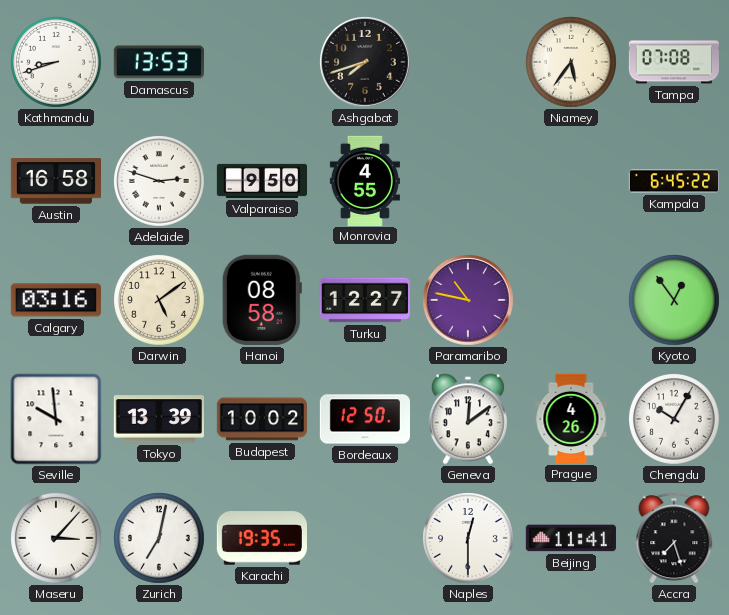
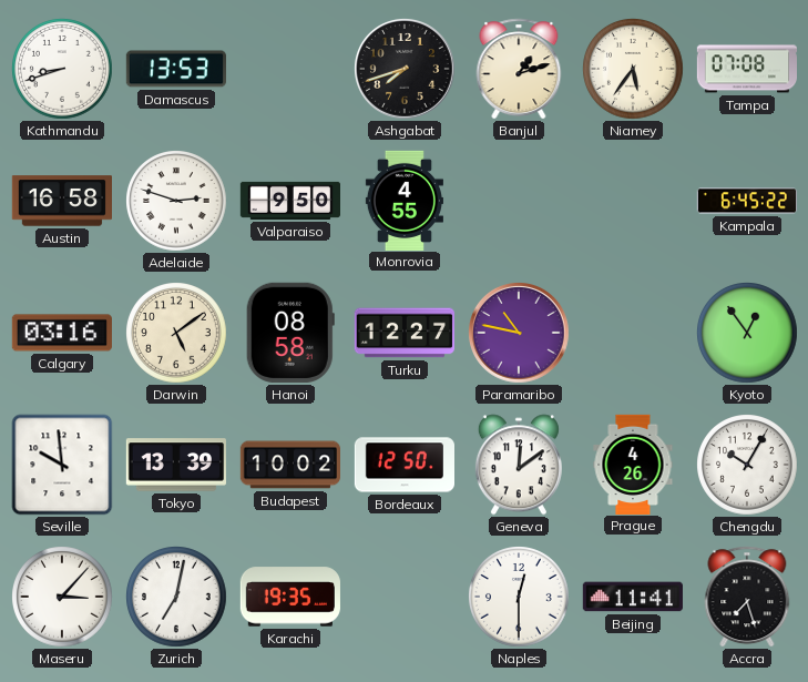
Banjul: none -> 1:12
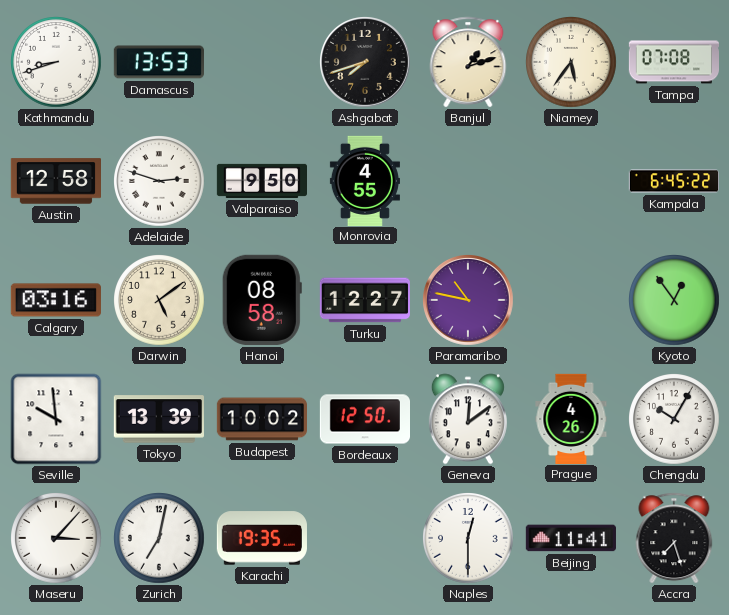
Austin: 16:58 -> 12:58
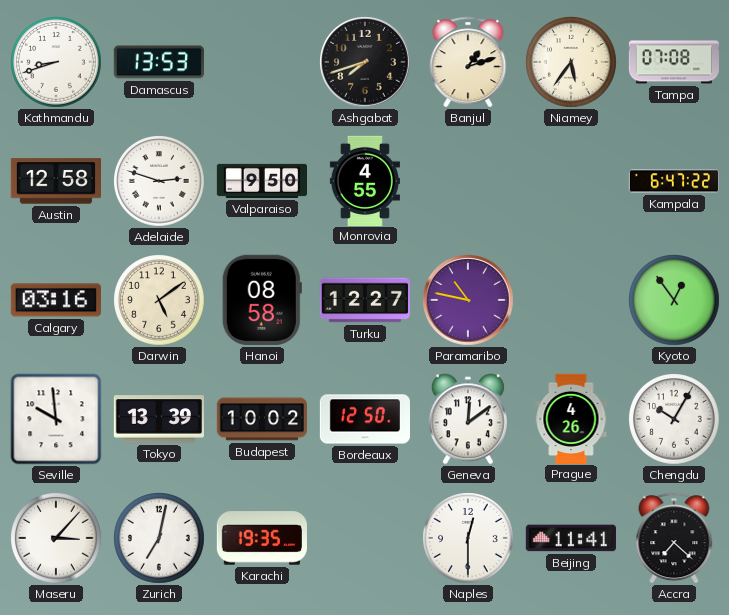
Kampala: 6:45 -> 6:47
Accra: 7:27 -> 7:22
